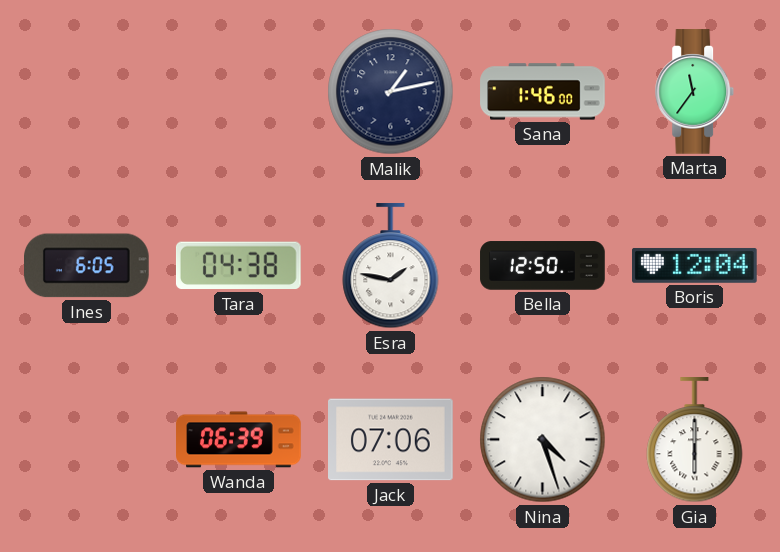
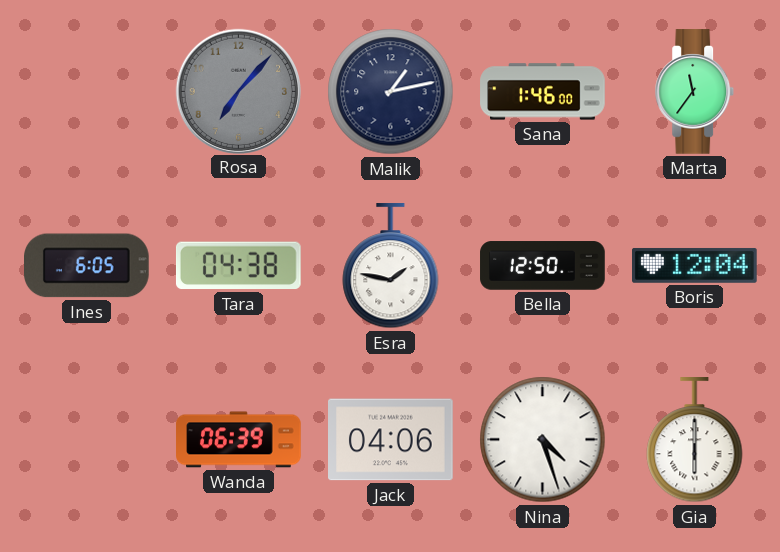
Rosa: none -> 7:07
Jack: 07:06 -> 04:06
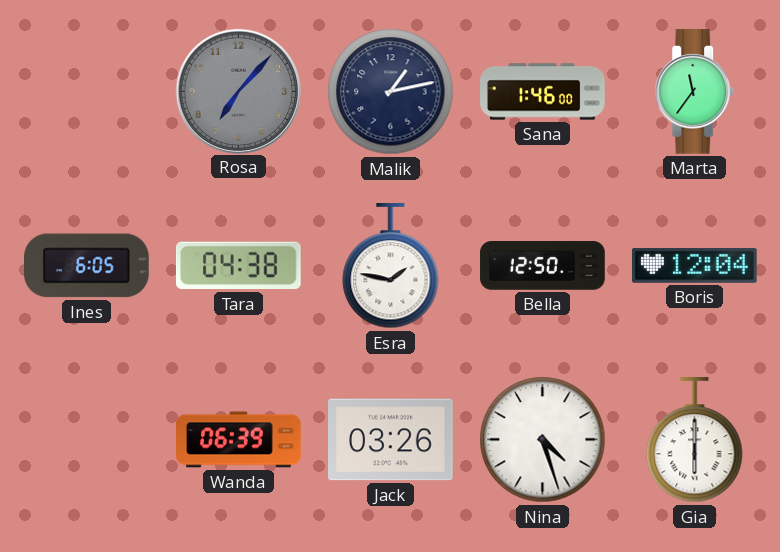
Jack: 04:06 -> 03:26
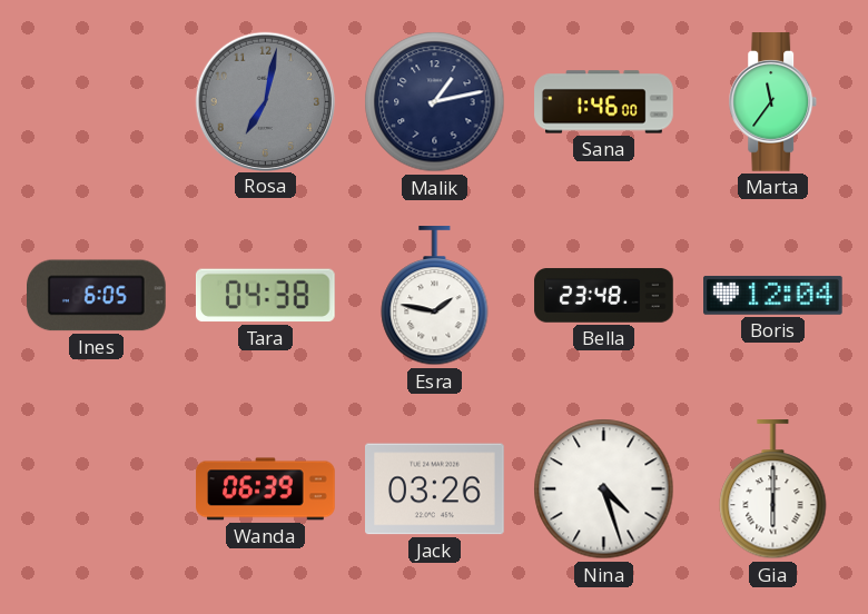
Rosa: 7:07 -> 7:02
Bella: 12:50 -> 23:48
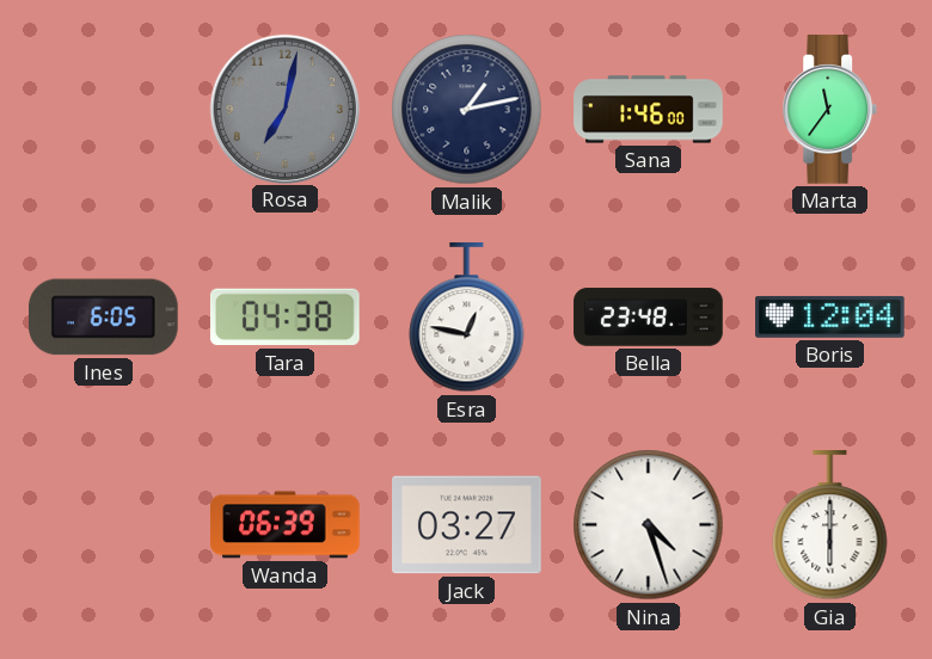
Esra: 1:47 -> 12:47
Jack: 03:26 -> 03:27
